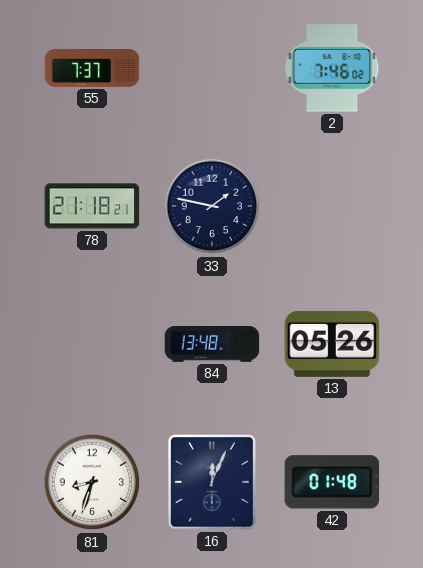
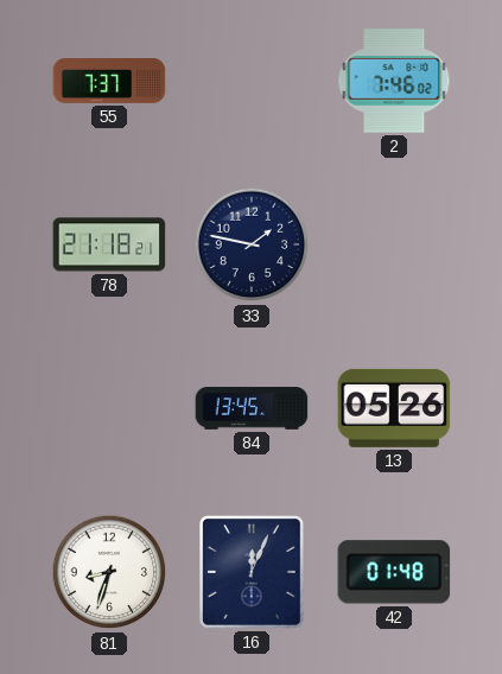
84: 13:48 -> 13:45
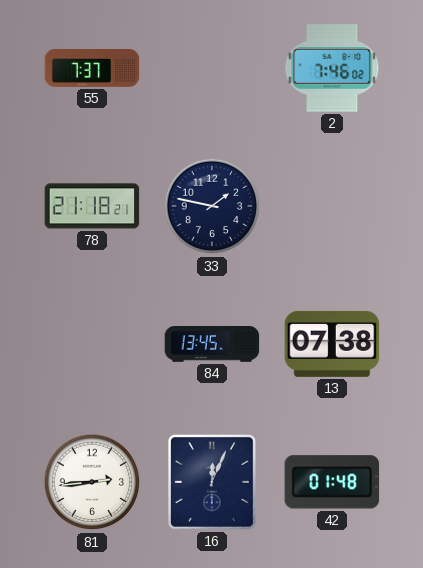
13: 05:26 -> 07:38
81: 8:33 -> 2:44
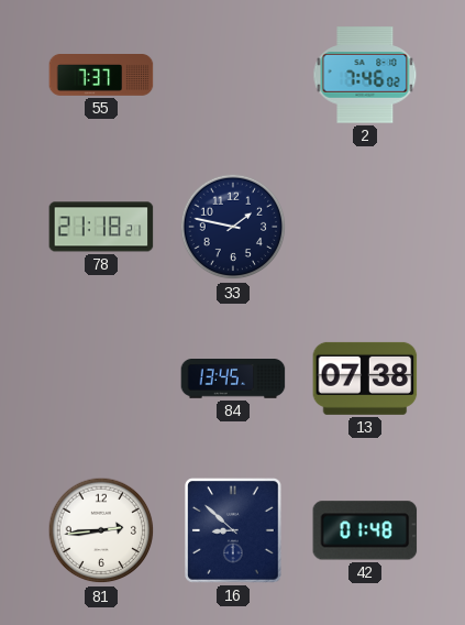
16: 12:04 -> 8:52
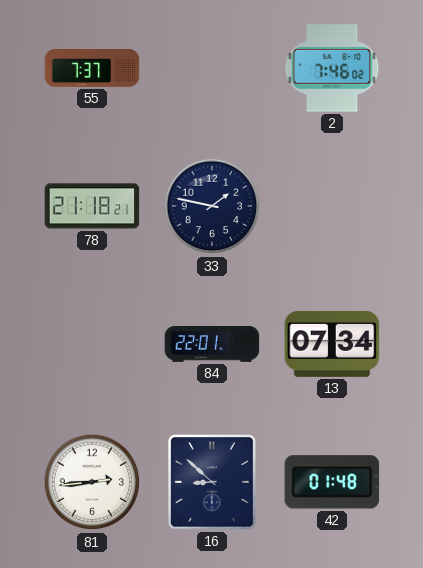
84: 13:45 -> 22:01
13: 07:38 -> 07:34
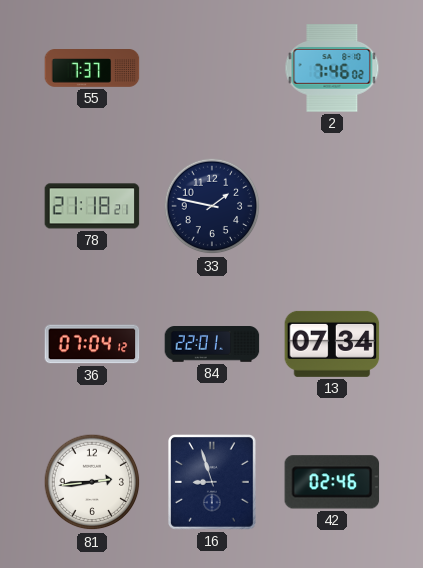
36: none -> 07:04
16: 8:52 -> 8:57
42: 01:48 -> 02:46
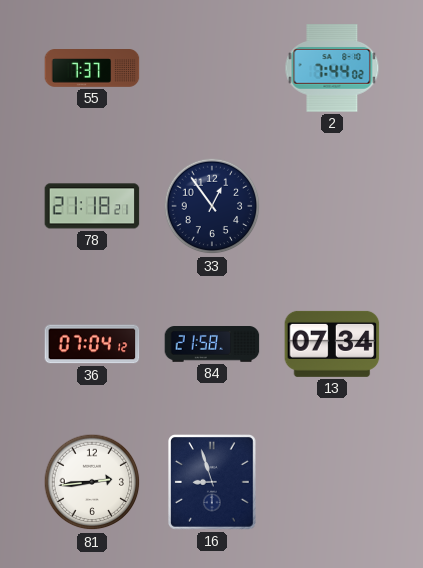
2: 7:46 -> 7:44
33: 1:47 -> 12:54
84: 22:01 -> 21:58
42: 02:46 -> none
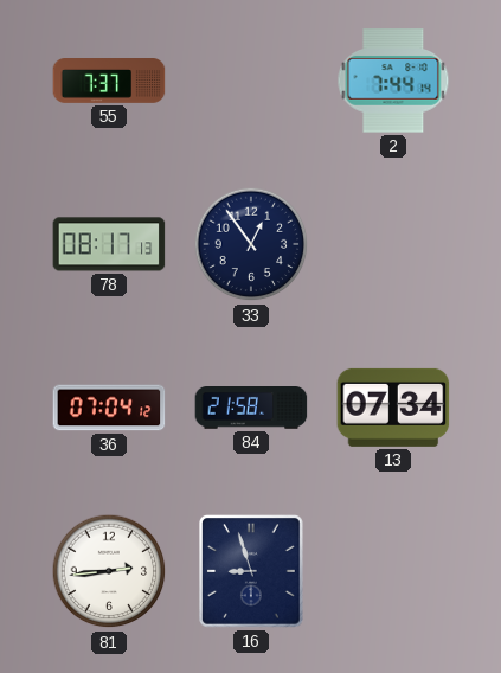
2: 7:44:02 -> 7:44:14
78: 21:18 -> 08:17
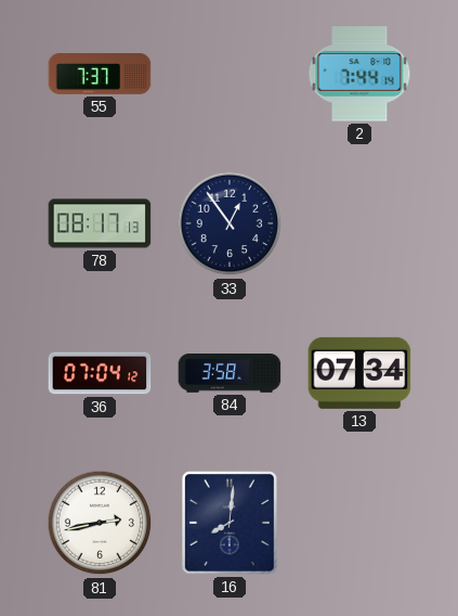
84: 21:58 -> 3:58
81: 2:44 -> 2:43
16: 8:57 -> 8:01
